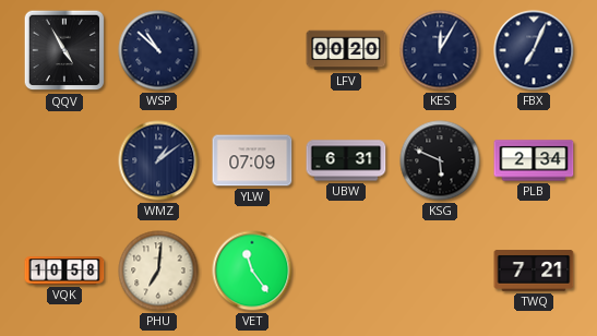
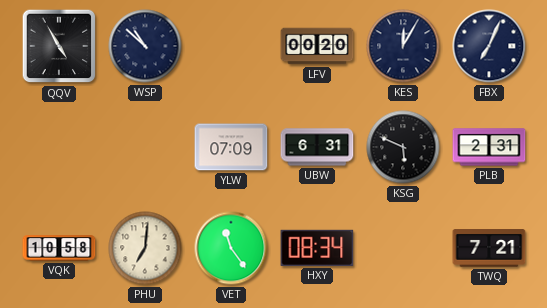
WMZ: 1:09 -> none
PLB: 2:34 -> 2:31
HXY: none -> 08:34
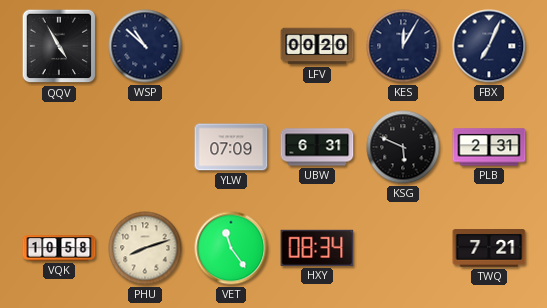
PHU: 7:01 -> 8:12
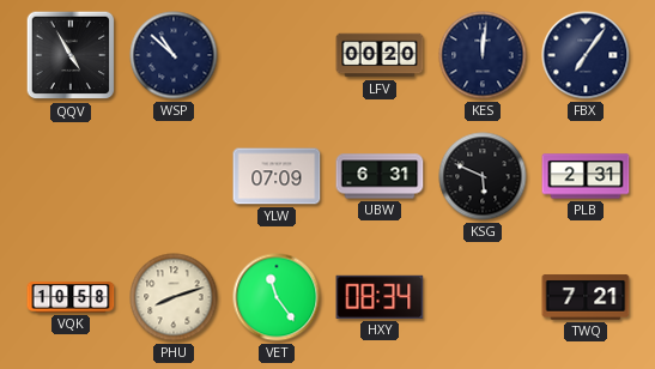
KES: 12:05 -> 12:01
FBX: 7:04 -> 7:06
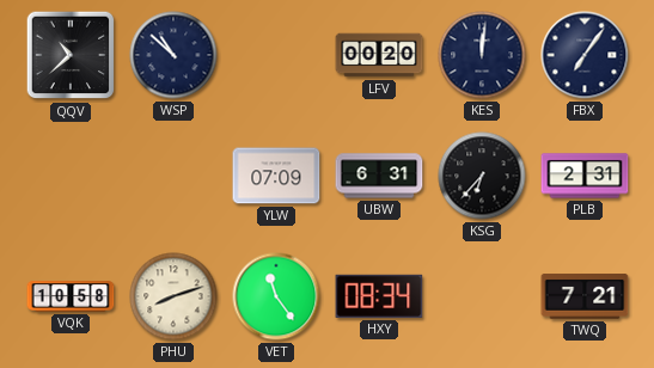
QQV: 4:55 -> 10:38
KSG: 5:49 -> 6:37
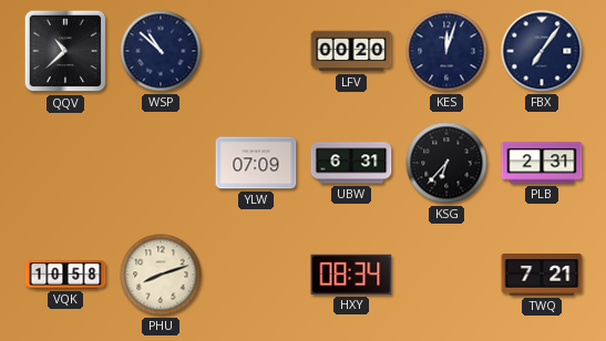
KES: 12:01 -> 12:03
VET: 11:24 -> none
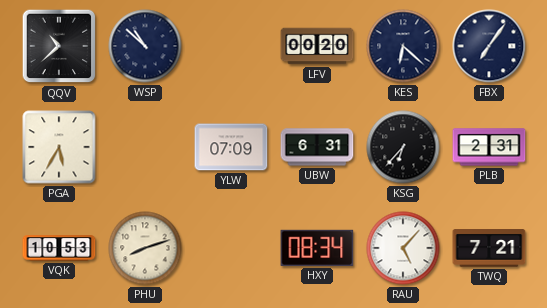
KES: 12:03 -> 6:22
PGA: none -> 5:35
VQK: 10:58 -> 10:53
RAU: none -> 5:07
